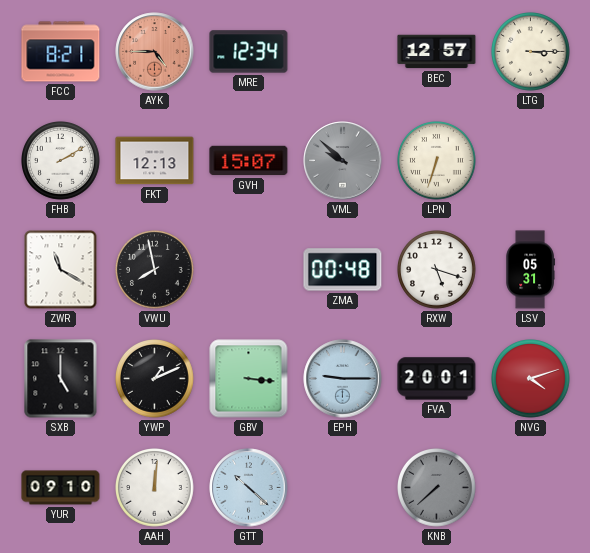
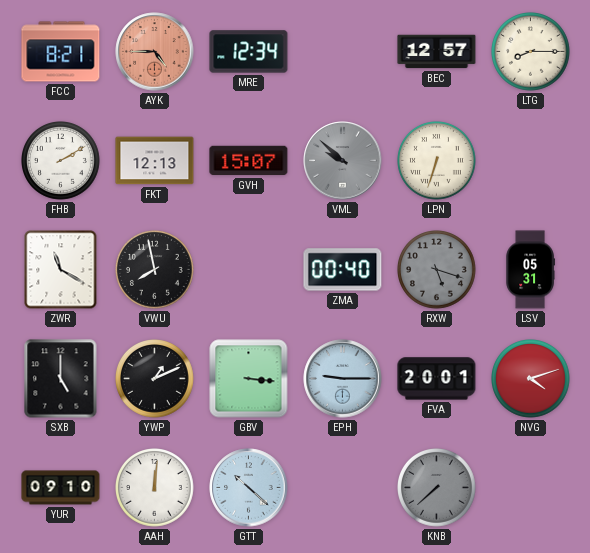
LTG: 3:15 -> 8:15
ZMA: 00:48 -> 00:40
RXW dial: white -> grey
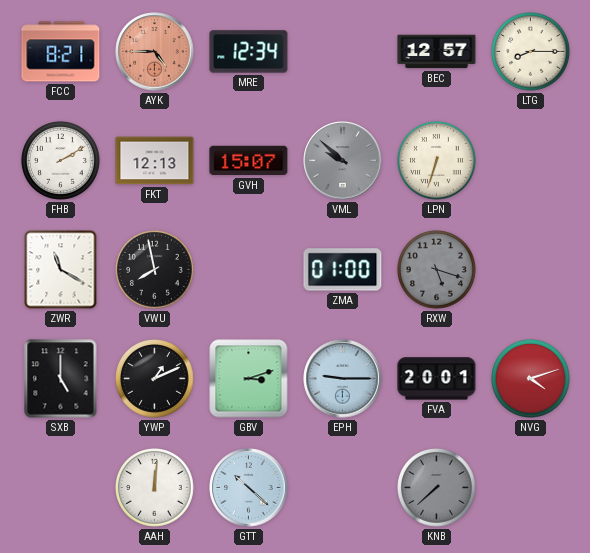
ZMA: 00:40 -> 01:00
LSV: 05:31 -> none
GBV: 3:16 -> 3:12
YUR: 09:10 -> none
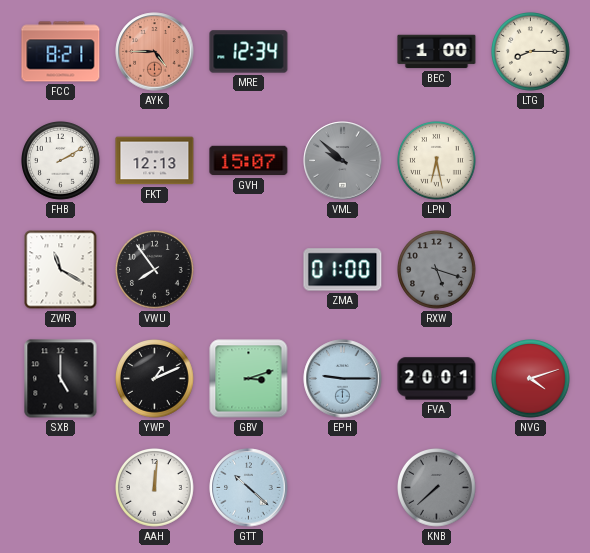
BEC: 12:57 -> 1:00
LPN: 6:33 -> 6:28
VWU: 7:58 -> 7:54
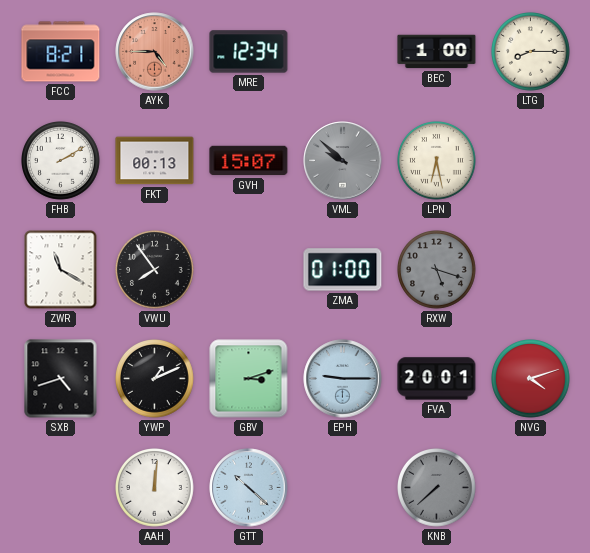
FKT: 12:13 -> 00:13
SXB: 5:00 -> 4:42
